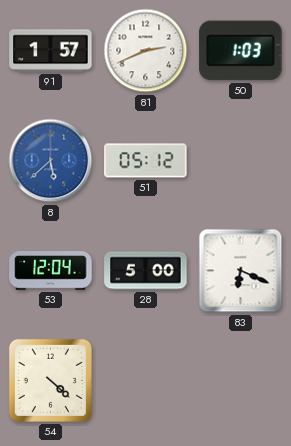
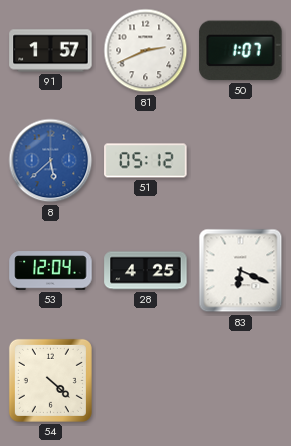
50: 1:03 -> 1:07
28: 5:00 -> 4:25
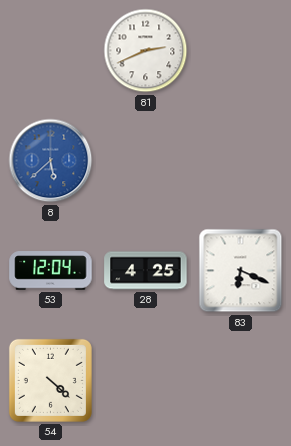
91: 1:57 -> none
50: 1:07 -> none
51: 05:12 -> none
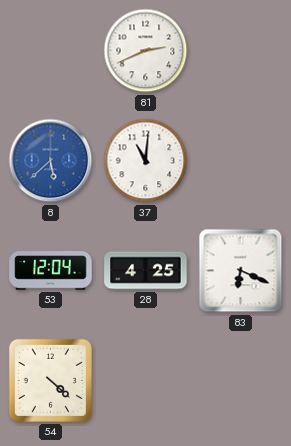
37: none -> 11:01
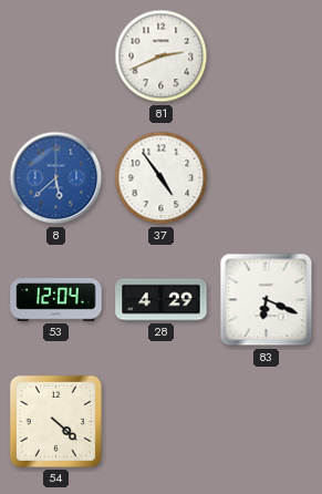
37: 11:01 -> 4:54
28: 4:25 -> 4:29
